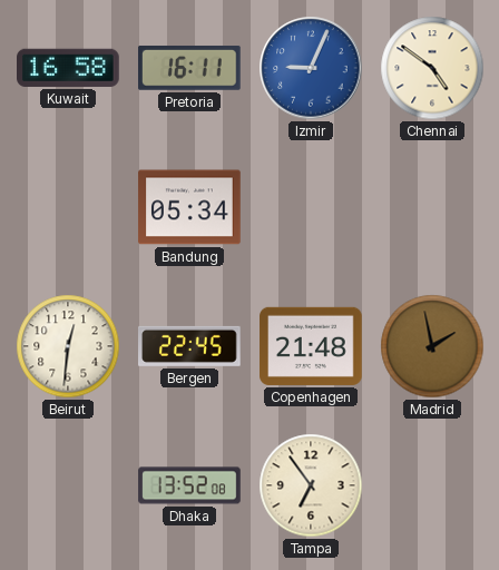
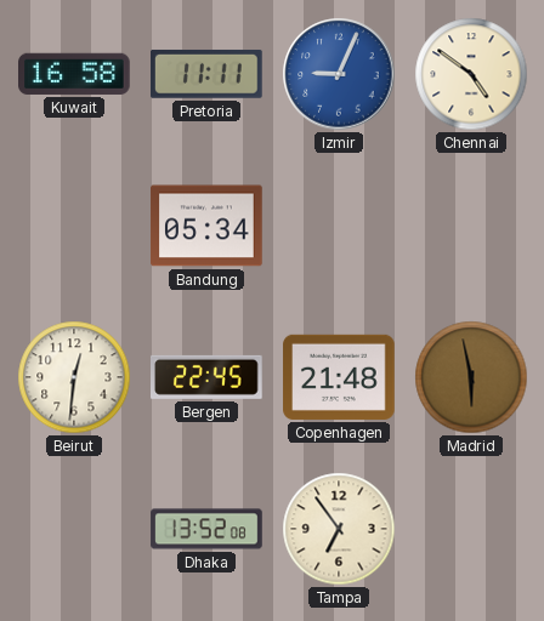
Pretoria: 16:11 -> 11:11
Madrid: 1:58 -> 5:58
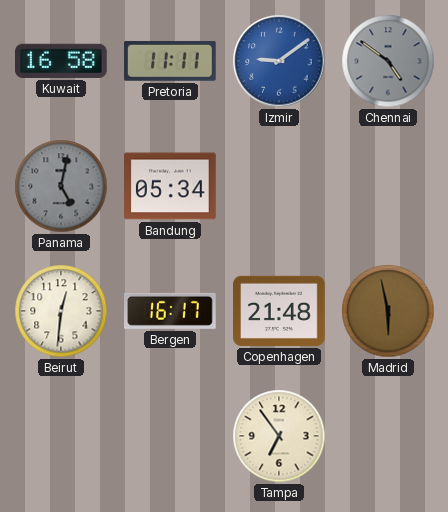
Izmir: 9:04 -> 9:09
Chennai dial: cream -> grey
Panama: none -> 5:02
Bergen: 22:45 -> 16:17
Dhaka: 13:52 -> none
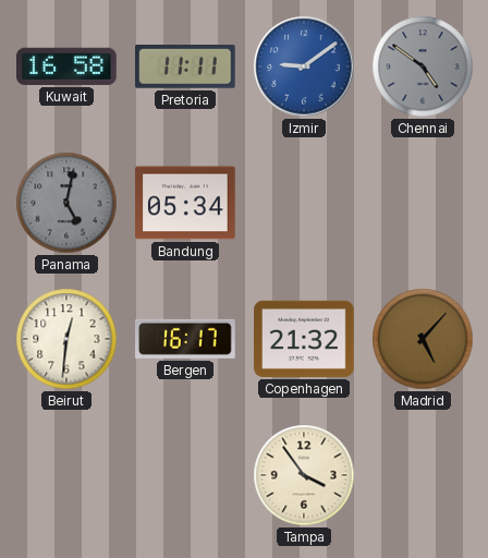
Copenhagen: 21:48 -> 21:32
Madrid: 5:58 -> 5:07
Tampa: 6:54 -> 3:54
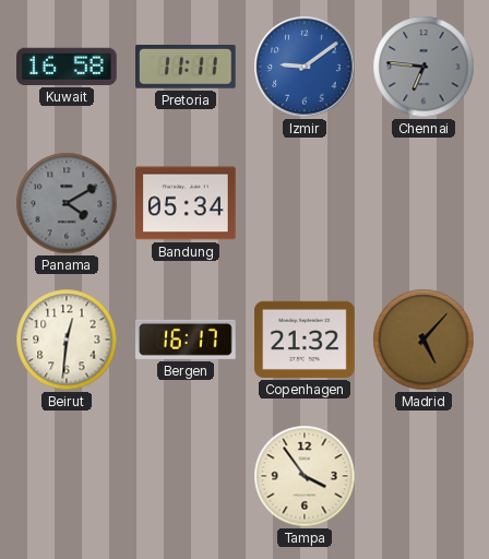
Chennai: 4:51 -> 6:46
Panama: 5:02 -> 4:10
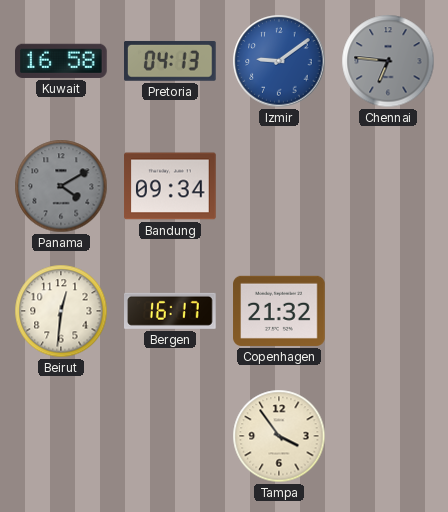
Pretoria: 11:11 -> 04:13
Bandung: 05:34 -> 09:34
Madrid: 5:07 -> none
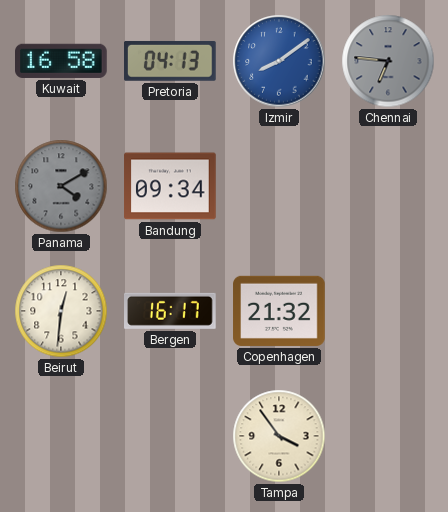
Izmir: 9:09 -> 8:09
